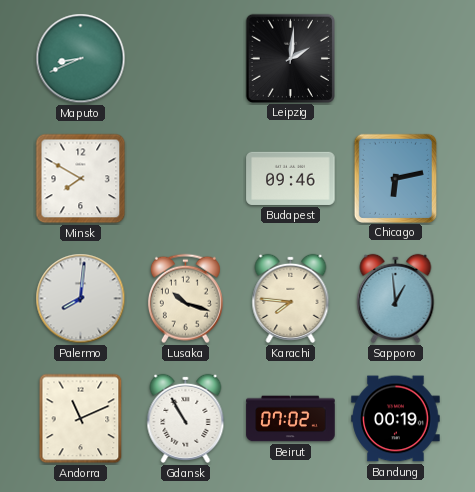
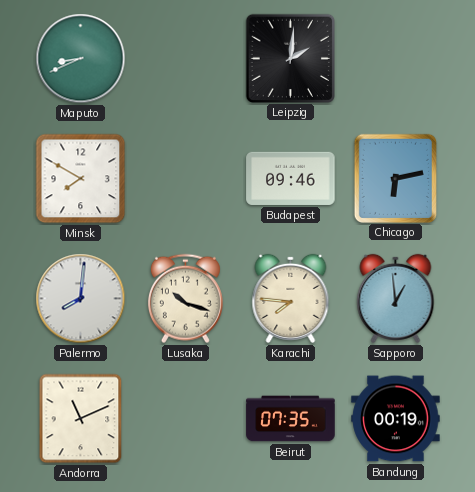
Gdansk: 10:55 -> none
Beirut: 07:02 -> 07:35
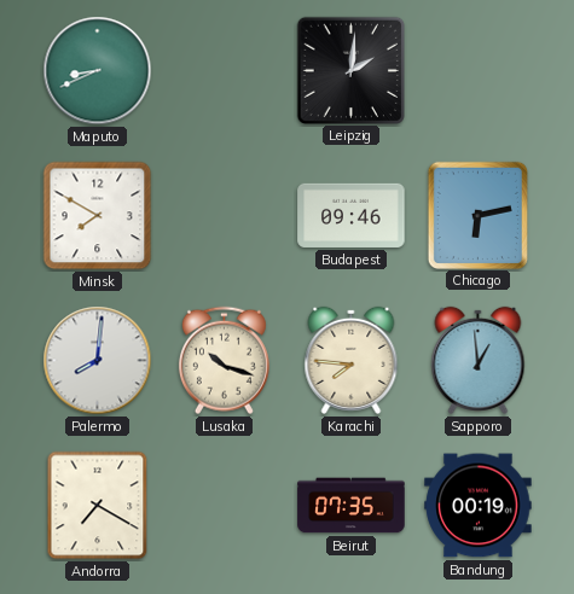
Andorra: 11:11 -> 7:20
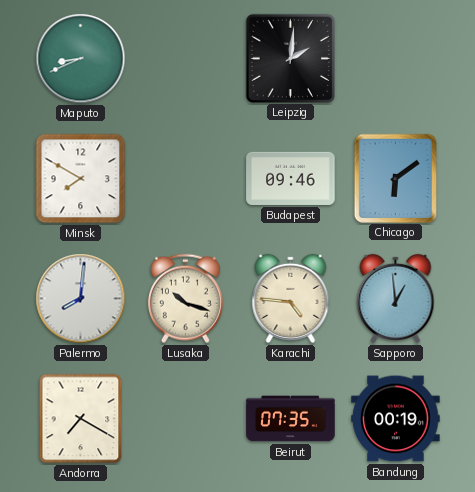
Chicago: 6:13 -> 6:09
Karachi: 7:46 -> 4:46
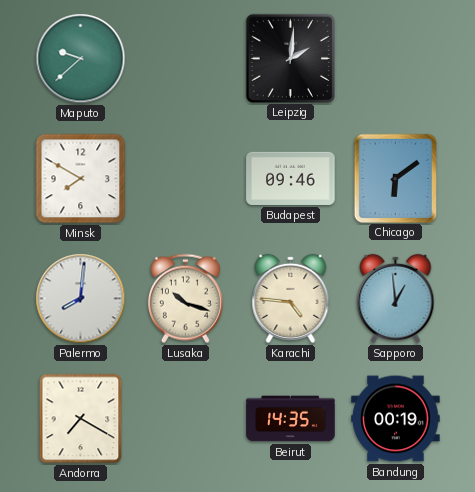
Maputo: 8:41 -> 9:38
Beirut: 07:35 -> 14:35
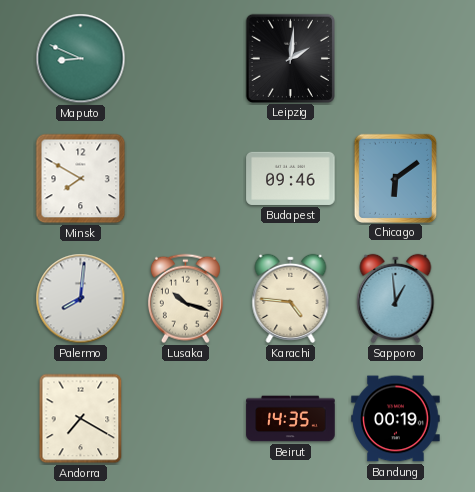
Maputo: 9:38 -> 8:49
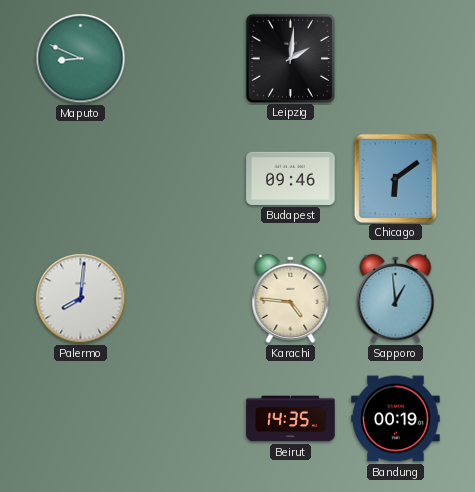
Minsk: 7:50 -> none
Lusaka: 10:18 -> none
Andorra: 7:20 -> none
